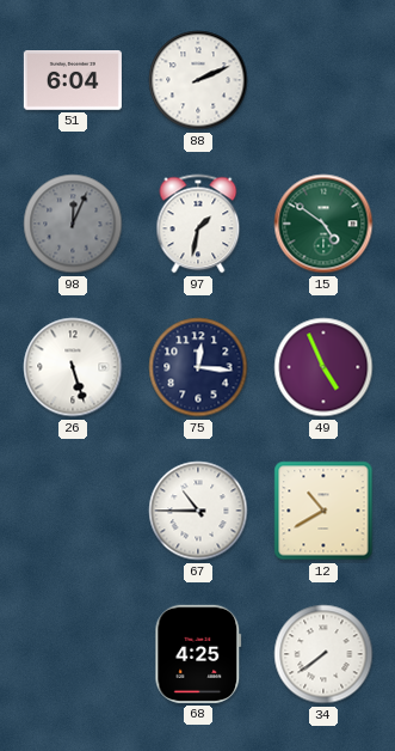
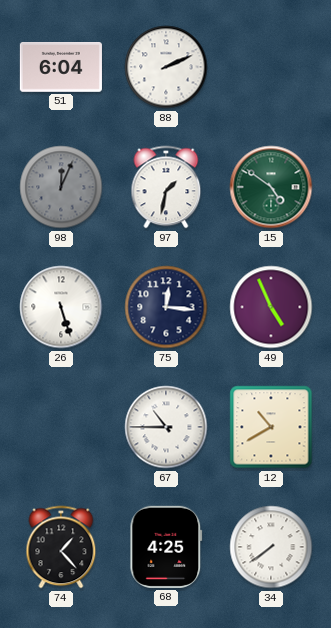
74: none -> 1:23
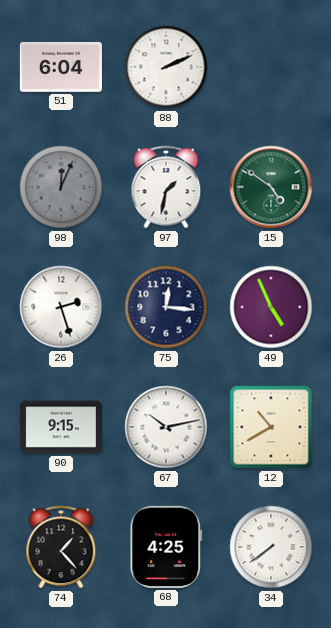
26: 5:27 -> 2:27
90: none -> 9:15
67: 10:45 -> 10:13
